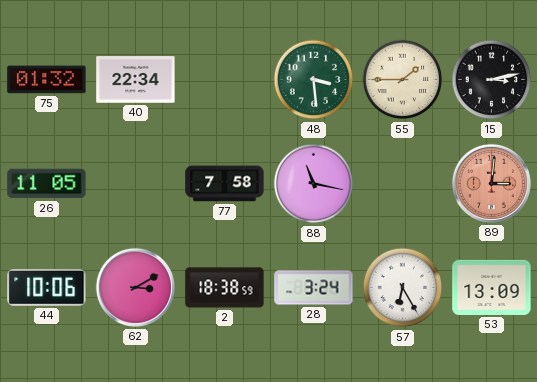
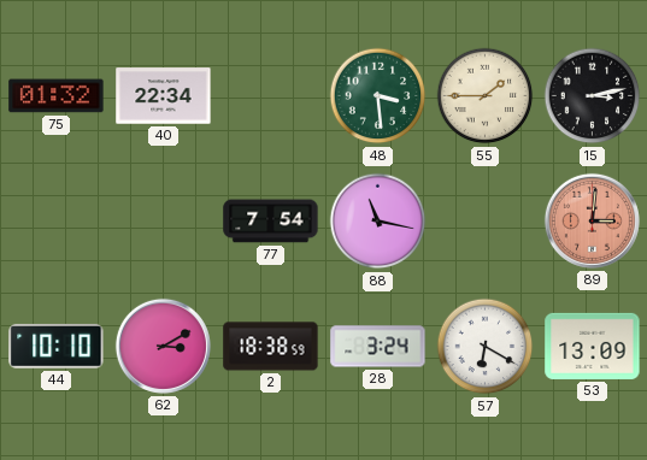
26: 11:05 -> none
77: 7:58 -> 7:54
44: 10:06 -> 10:10
57: 6:25 -> 6:20
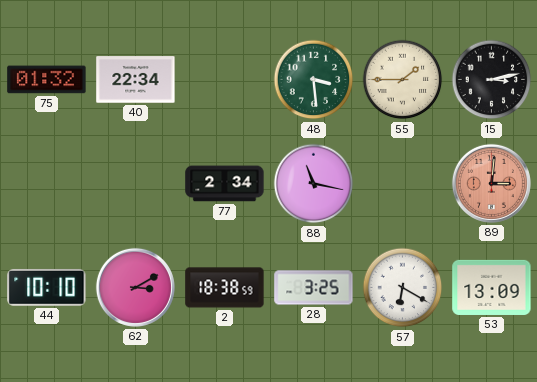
77: 7:54 -> 2:34
28: 3:24 -> 3:25
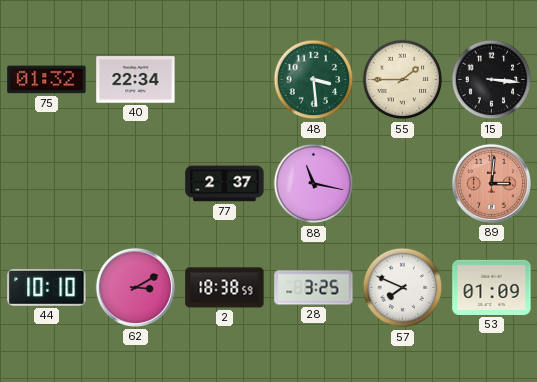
15: 3:13 -> 3:16
77: 2:34 -> 2:37
57: 6:20 -> 7:49
53: 13:09 -> 01:09
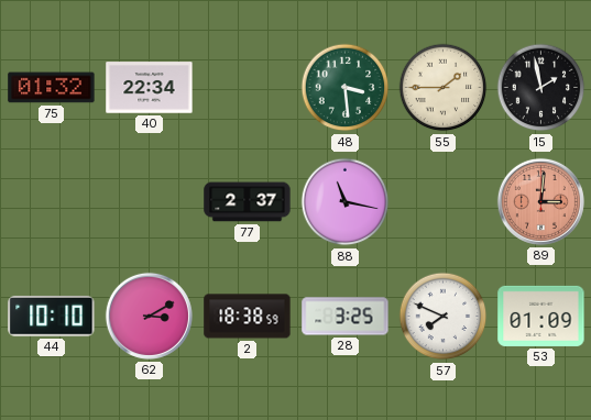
15: 3:16 -> 1:58
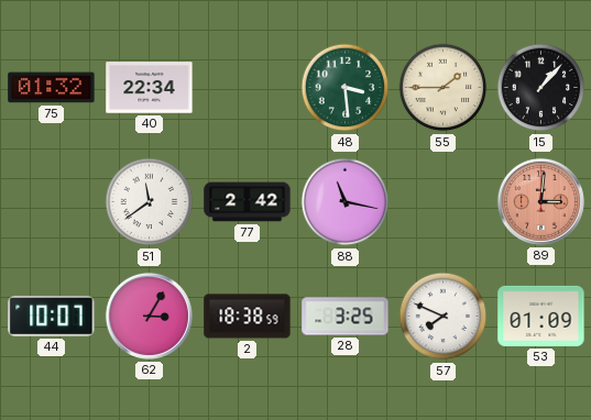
15: 1:58 -> 1:07
51: none -> 11:39
77: 2:37 -> 2:42
44: 10:10 -> 10:07
62: 3:10 -> 3:05
